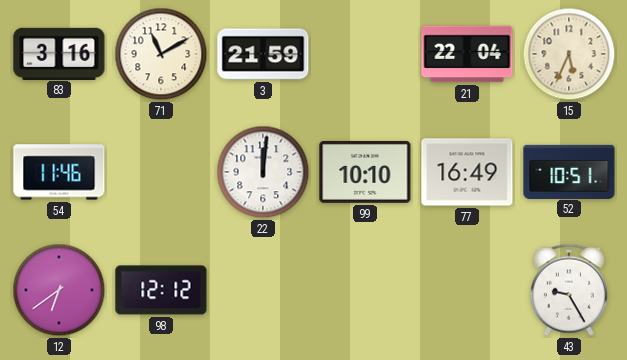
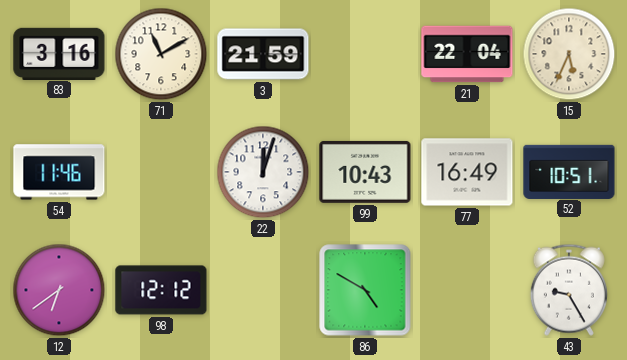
22: 12:01 -> 12:03
99: 10:10 -> 10:43
86: none -> 4:50
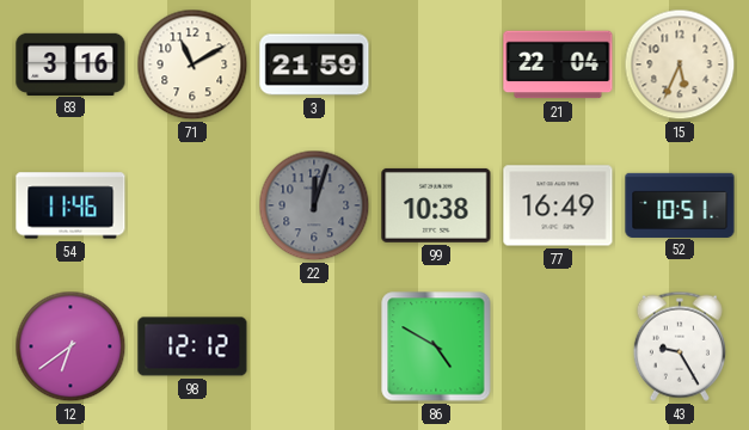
22 dial: white -> grey
99: 10:43 -> 10:38
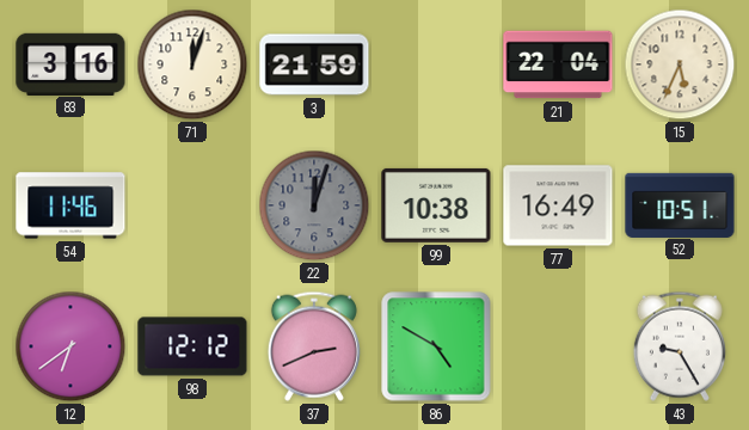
71: 11:10 -> 12:03
37: none -> 2:41
